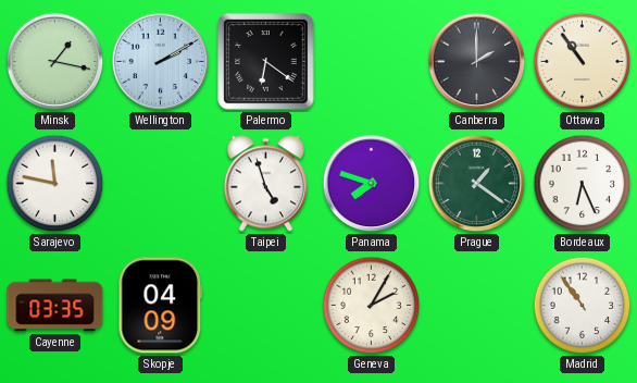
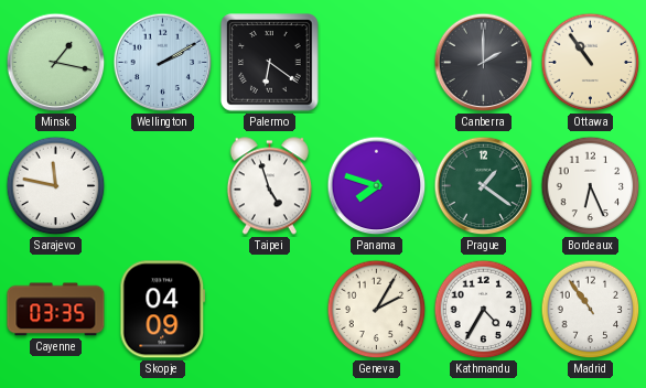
Kathmandu: none -> 4:35
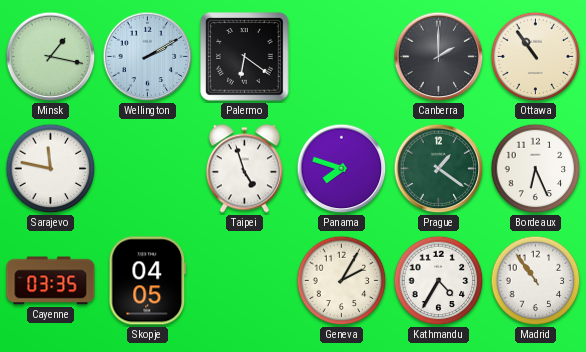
Skopje: 04:09 -> 04:05
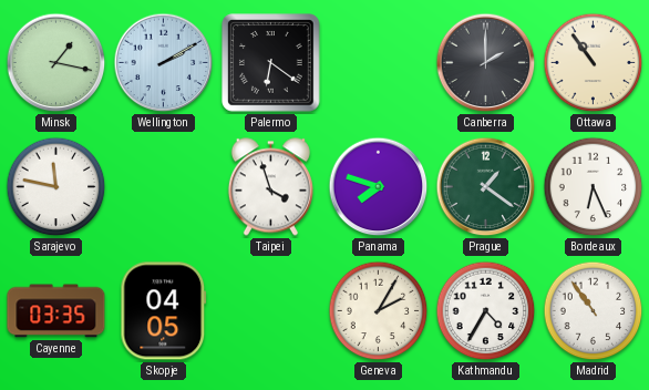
Taipei: 4:57 -> 3:57
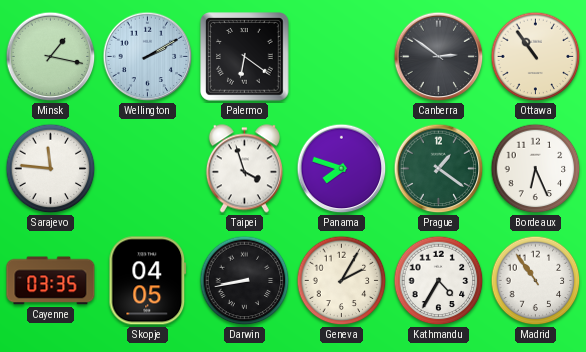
Canberra: 2:00 -> 2:51
Sarajevo: 11:47 -> 11:46
Darwin: none -> 8:43
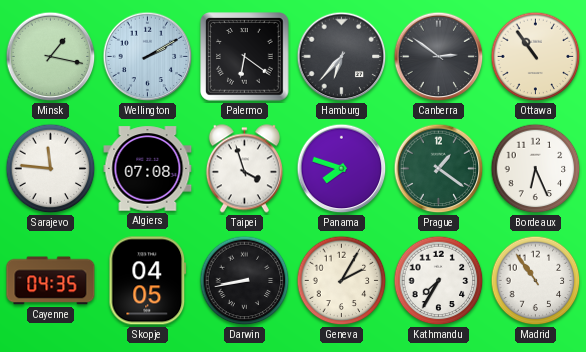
Hamburg: none -> 6:37
Algiers: none -> 07:08
Cayenne: 03:35 -> 04:35
Kathmandu: 4:35 -> 7:35
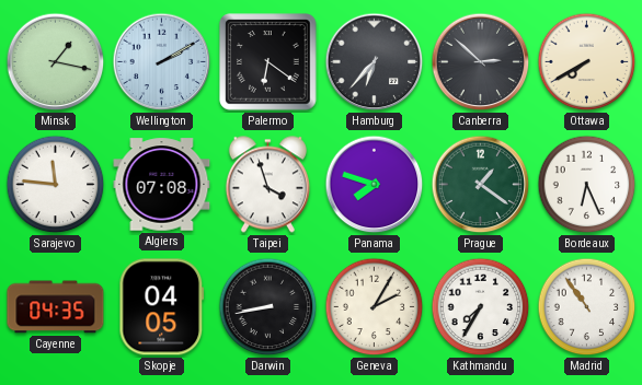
Canberra: 2:51 -> 2:52
Ottawa: 10:54 -> 7:40
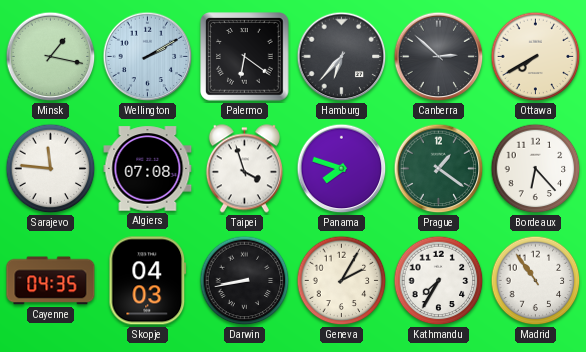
Bordeaux: 6:26 -> 6:23
Skopje: 04:05 -> 04:03
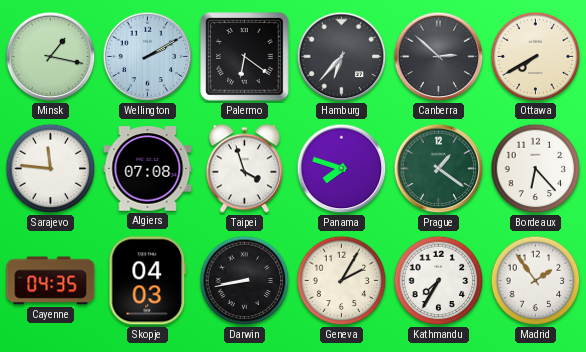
Madrid: 10:54 -> 1:54
